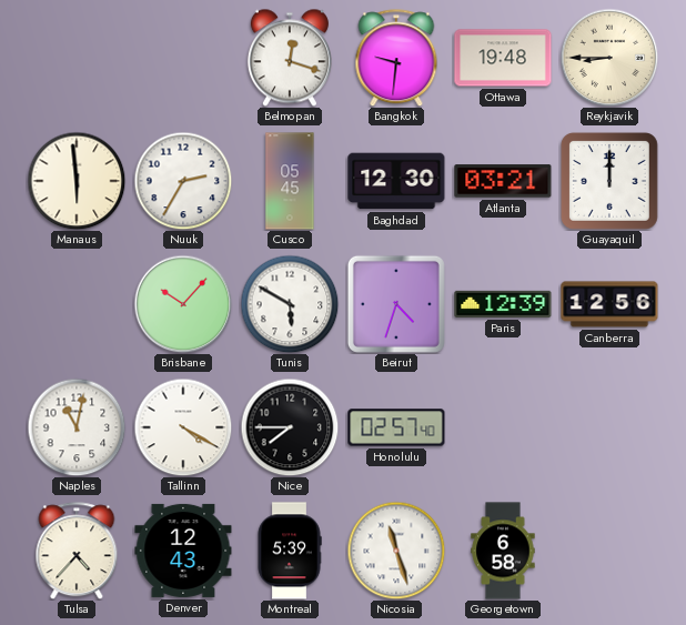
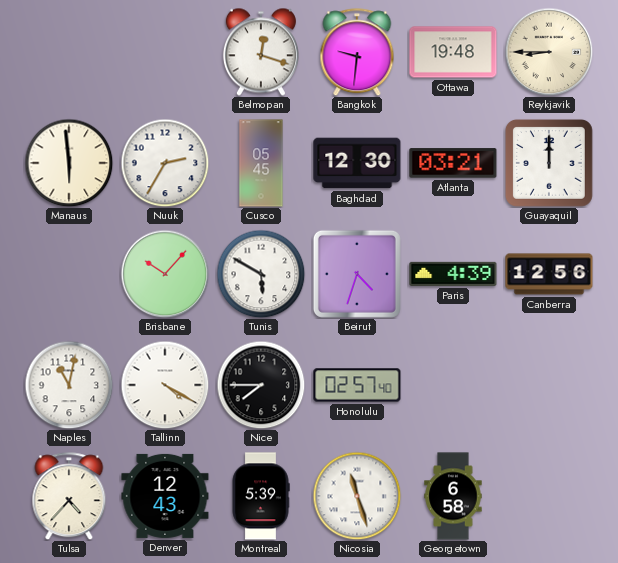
Paris: 12:39 -> 4:39
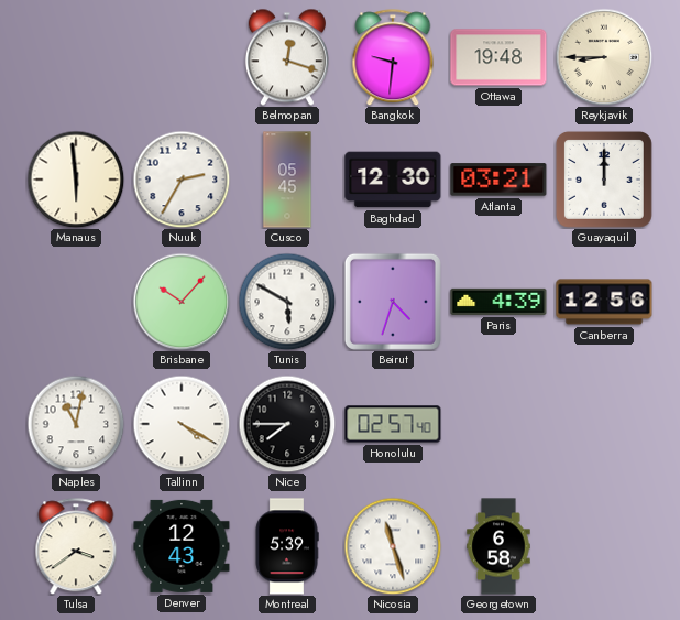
Tulsa: 4:37 -> 3:39
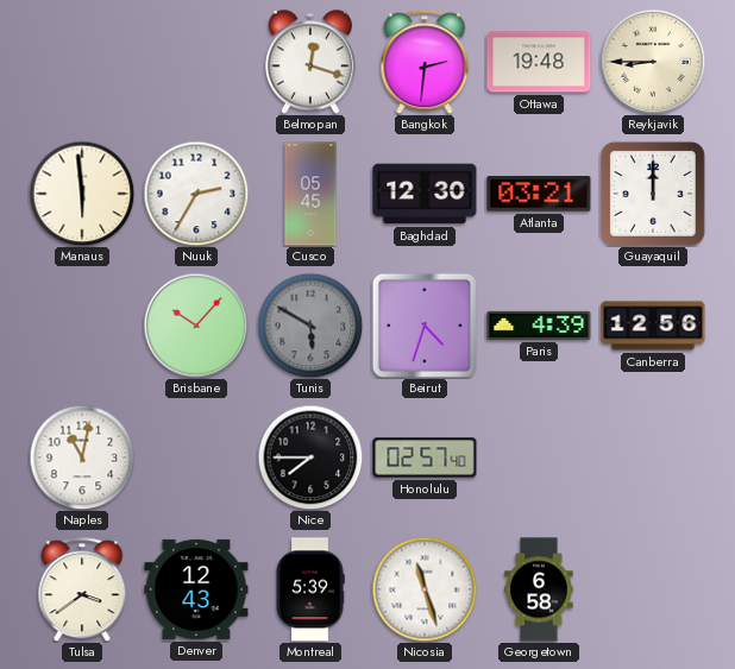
Bangkok: 9:31 -> 2:31
Tunis dial: white -> grey
Tallinn: 4:20 -> none
